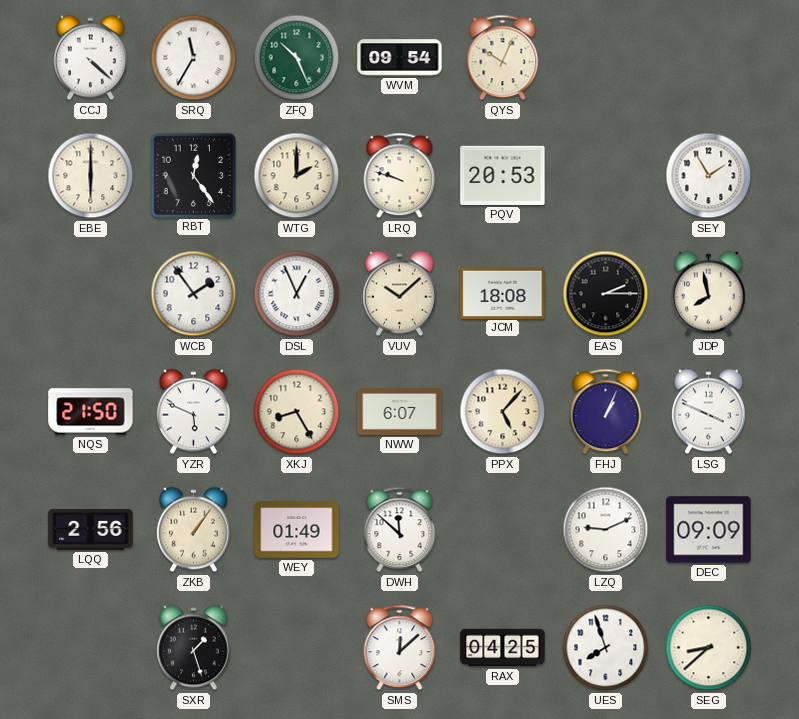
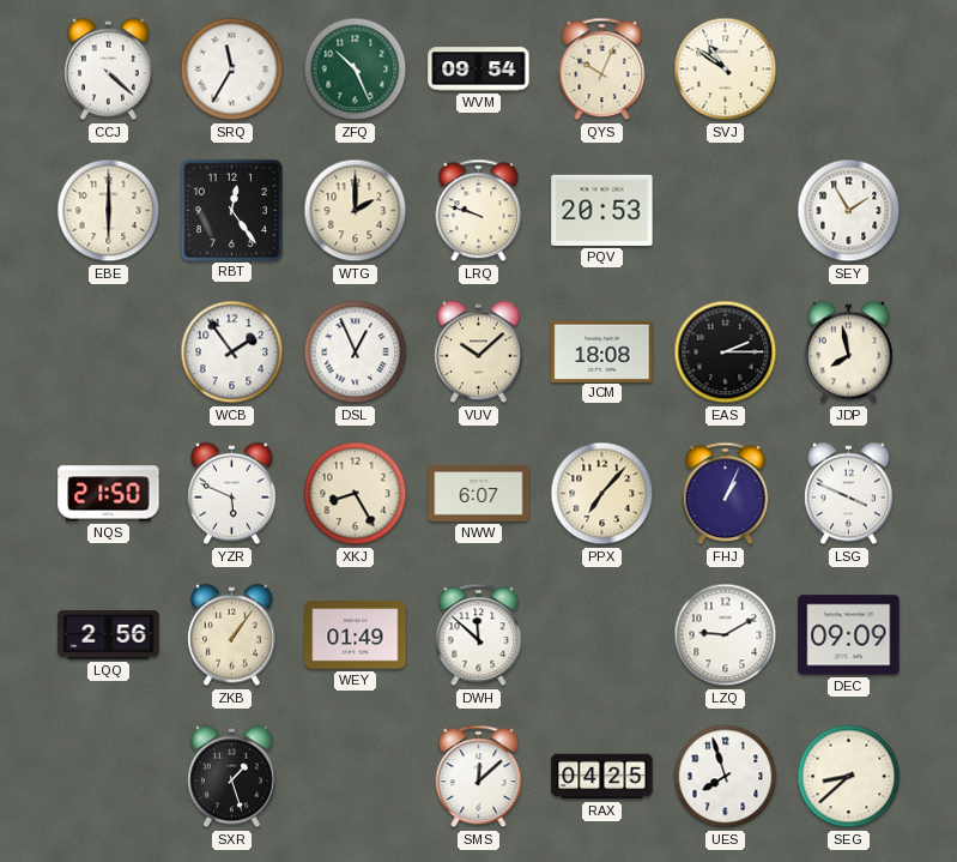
SVJ: none -> 10:51
PPX: 5:07 -> 7:07
LZQ: 9:11 -> 9:10
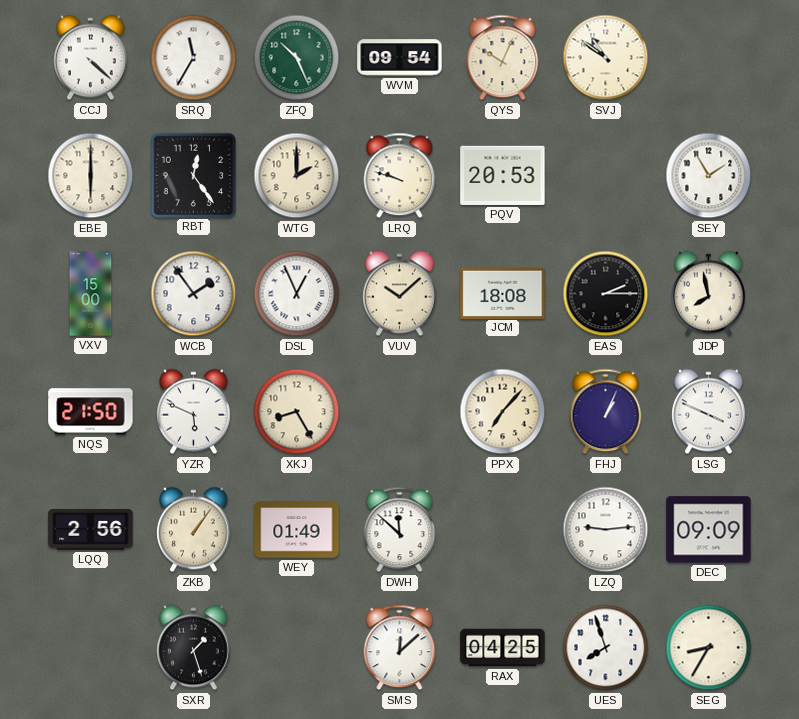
VXV: none -> 15:00
NWW: 6:07 -> none
LZQ: 9:10 -> 9:14
SEG: 8:38 -> 8:35
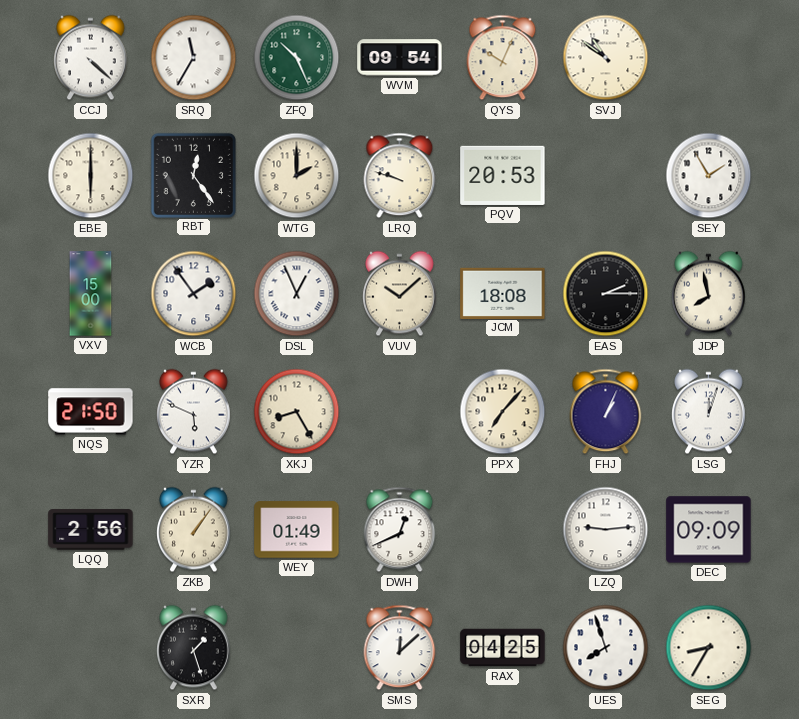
LSG: 3:49 -> 12:03
DWH: 11:52 -> 12:41
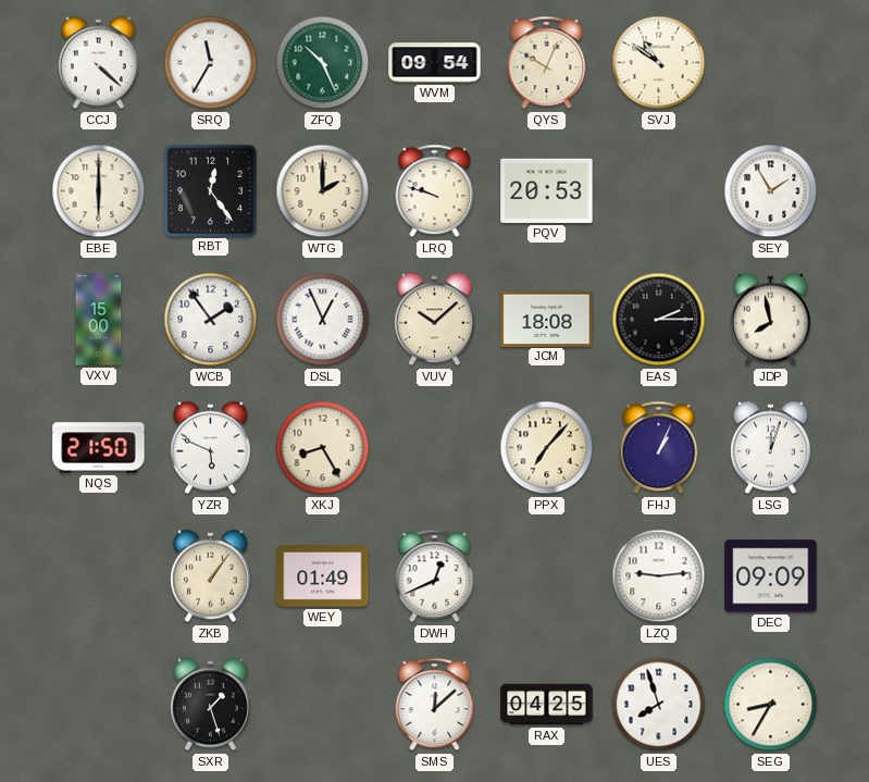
LQQ: 2:56 -> none
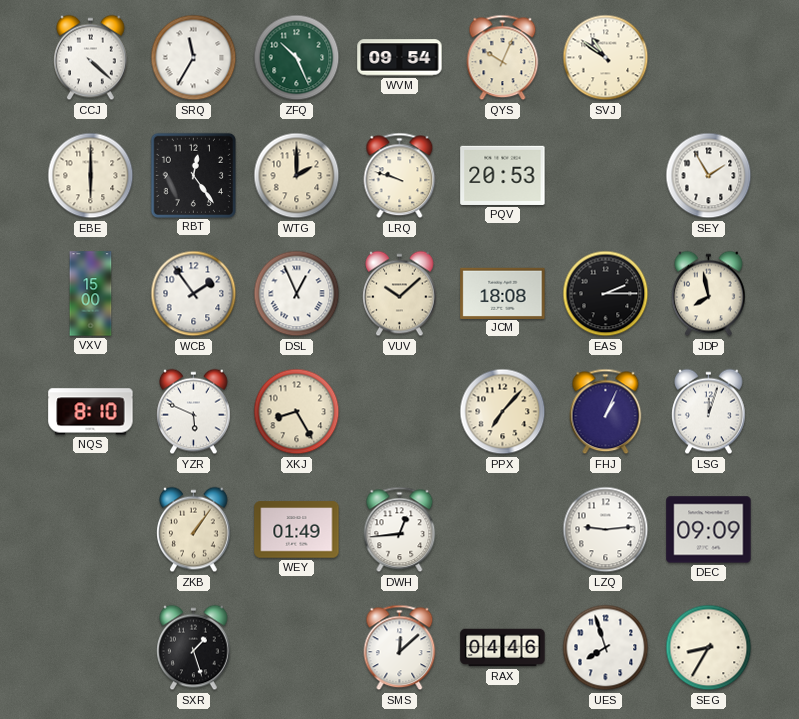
NQS: 21:50 -> 8:10
DWH: 12:41 -> 12:44
RAX: 04:25 -> 04:46
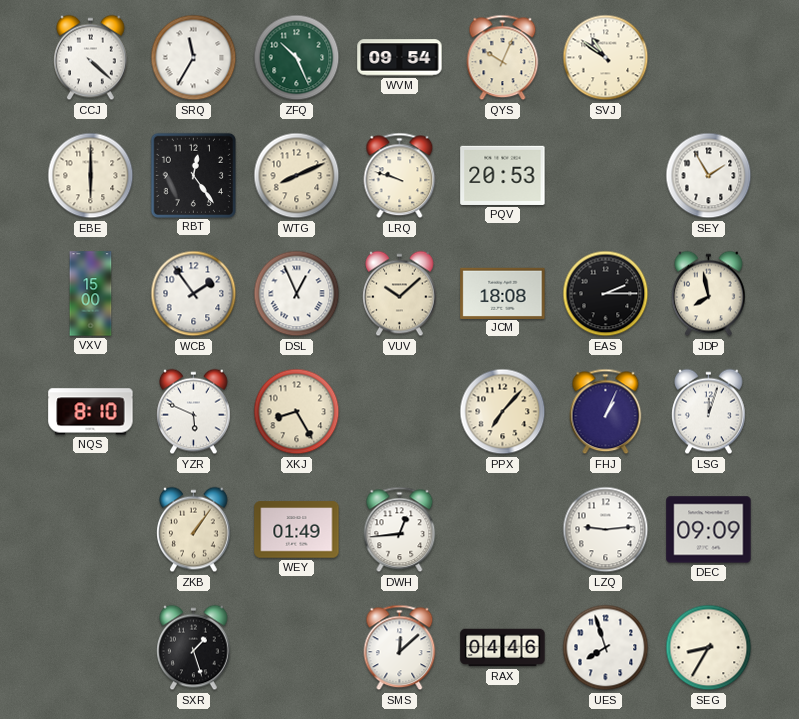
WTG: 2:00 -> 8:11
